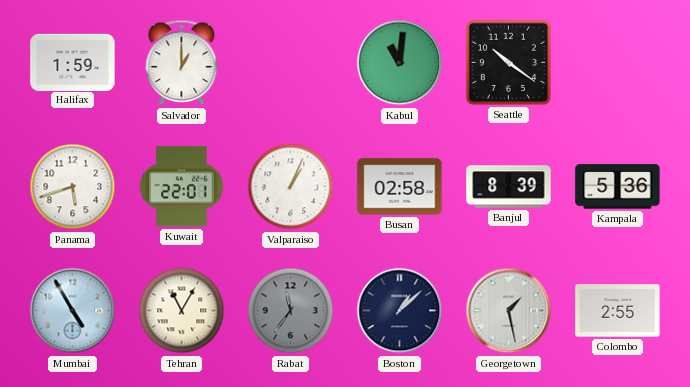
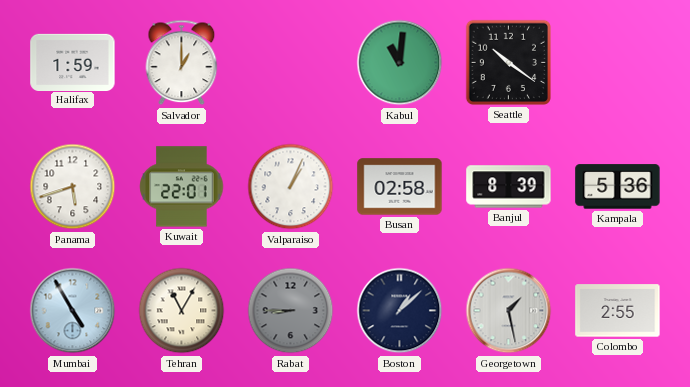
Rabat: 11:36 -> 8:45
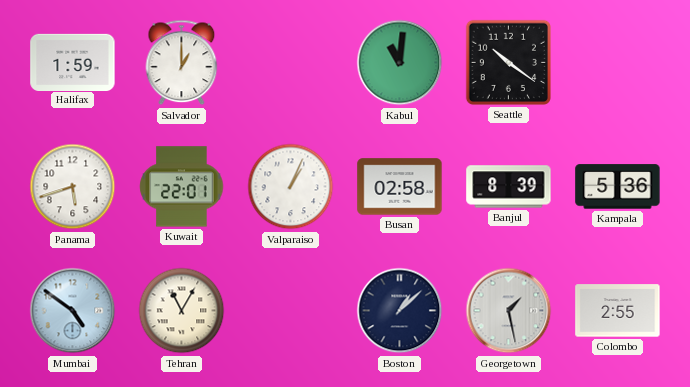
Mumbai: 4:55 -> 4:51
Rabat: 8:45 -> none
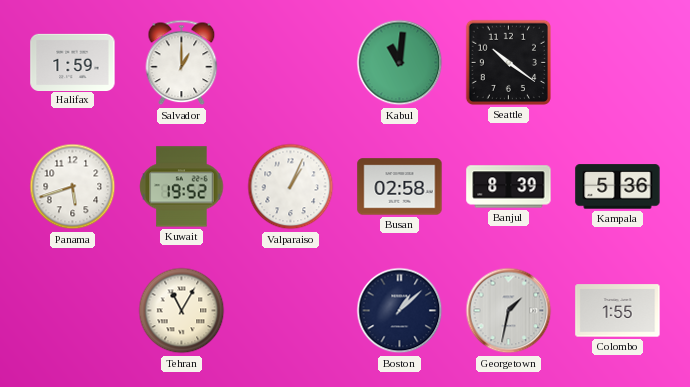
Kuwait: 22:01 -> 19:52
Mumbai: 4:51 -> none
Georgetown: 1:28 -> 1:32
Colombo: 2:55 -> 1:55
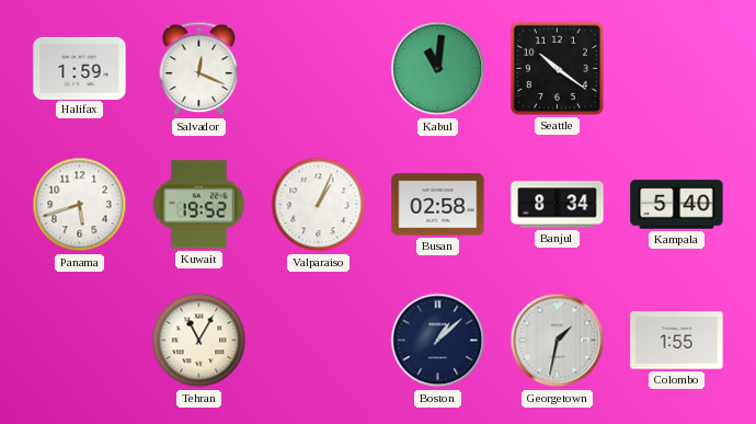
Salvador: 1:00 -> 12:19
Banjul: 8:39 -> 8:34
Kampala: 5:36 -> 5:40
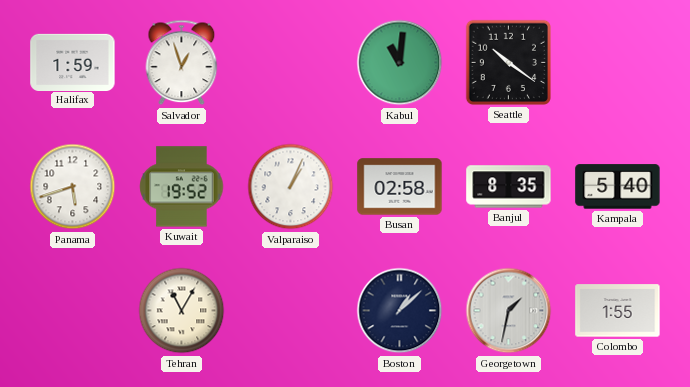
Salvador: 12:19 -> 12:57
Banjul: 8:34 -> 8:35
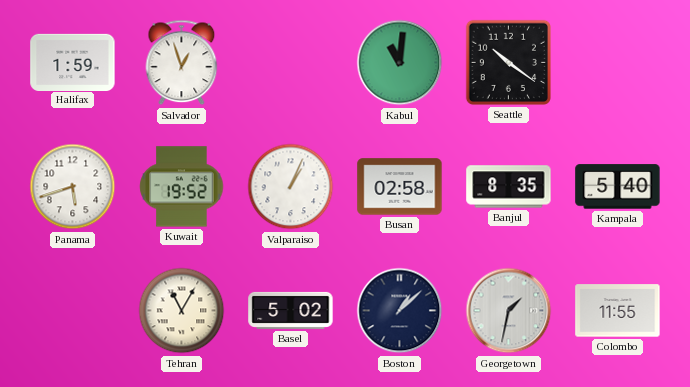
Basel: none -> 5:02
Colombo: 1:55 -> 11:55
